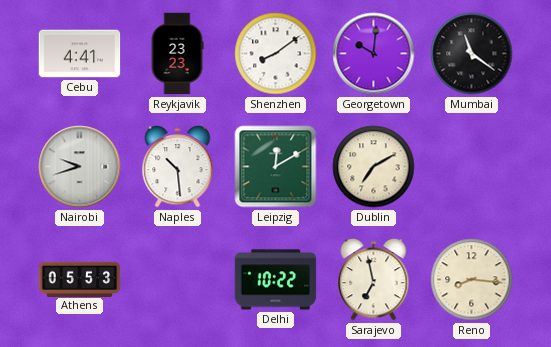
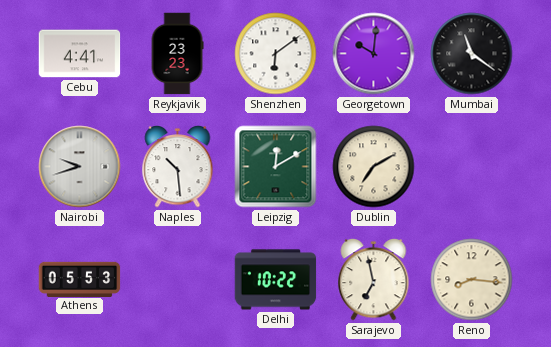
Shenzhen: 8:09 -> 6:09
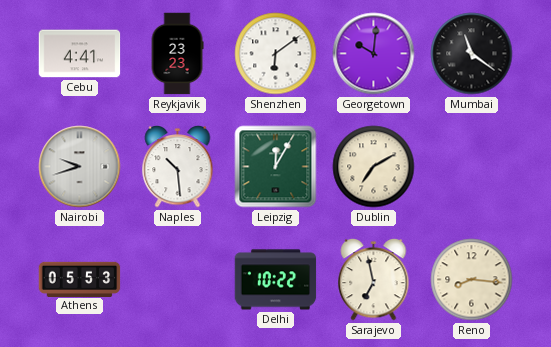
Leipzig: 12:10 -> 12:05
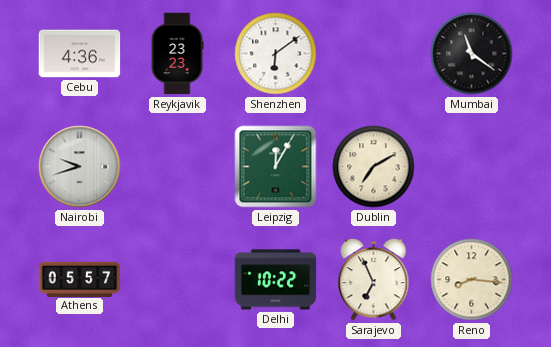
Cebu: 4:41 -> 4:36
Georgetown: 10:01 -> none
Naples: 10:29 -> none
Athens: 05:53 -> 05:57
Sarajevo: 6:58 -> 6:56
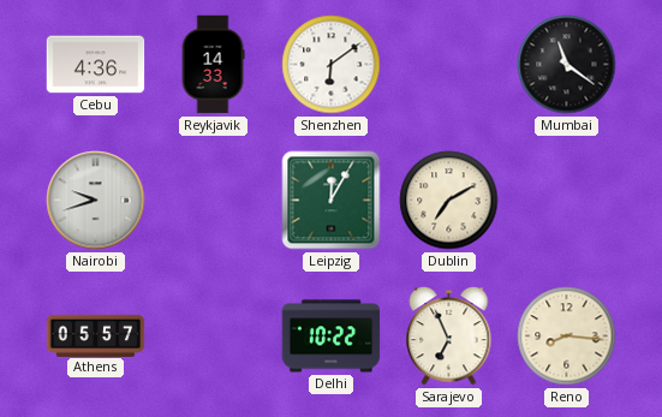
Reykjavik: 23:23 -> 14:33
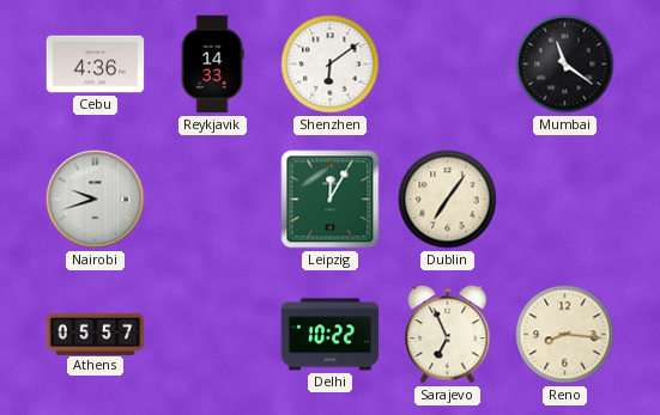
Dublin: 7:10 -> 7:06
